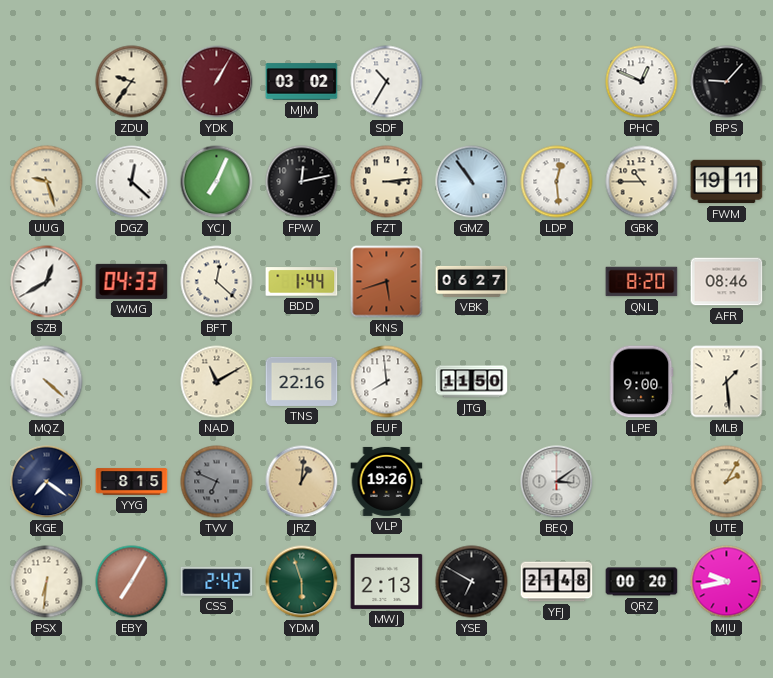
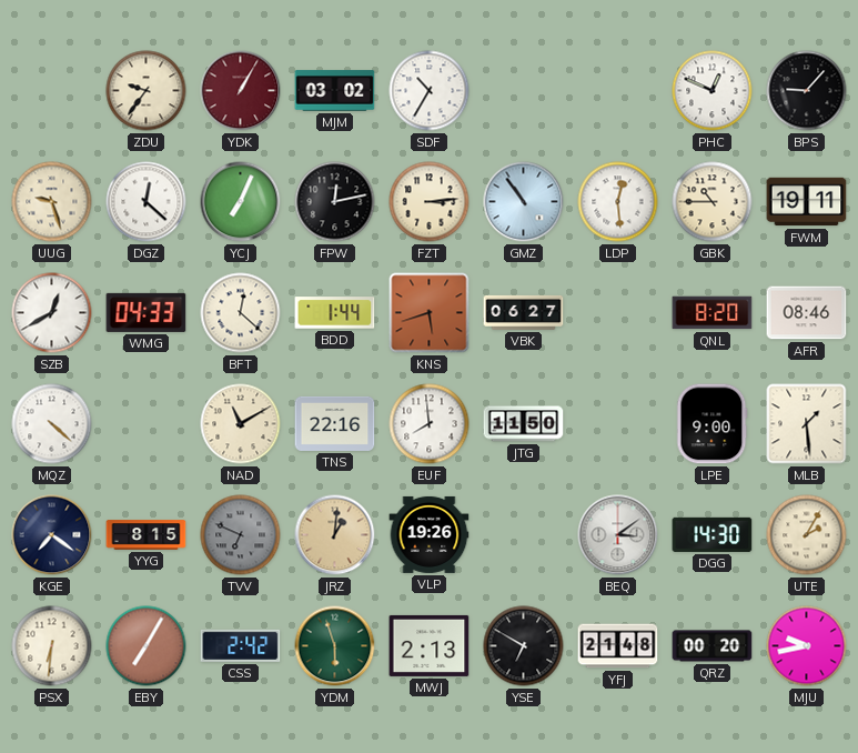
DGG: none -> 14:30
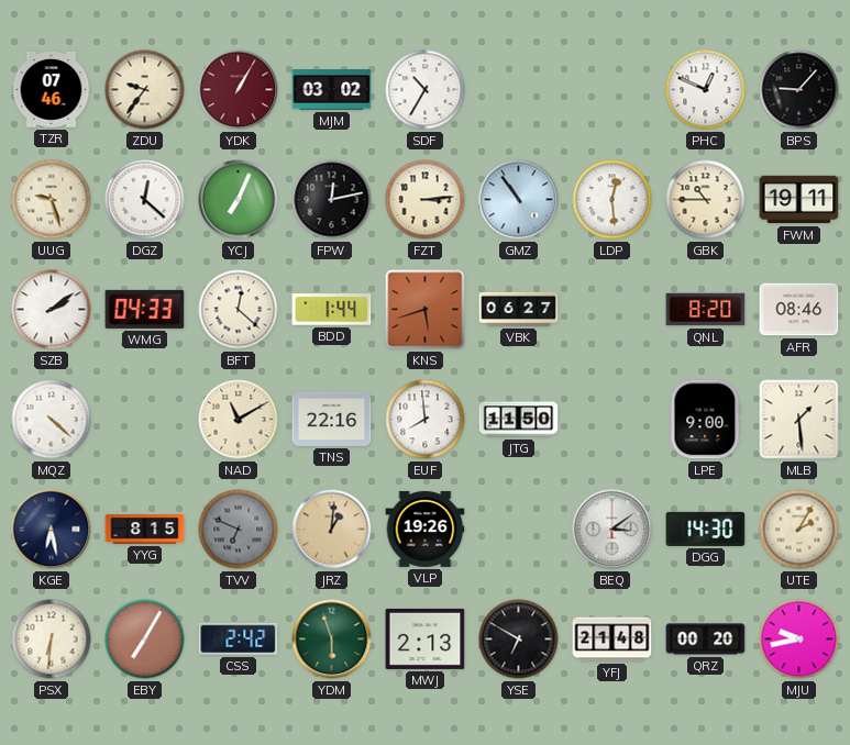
TZR: none -> 07:46
SZB: 12:40 -> 2:09
KGE: 7:21 -> 6:28
